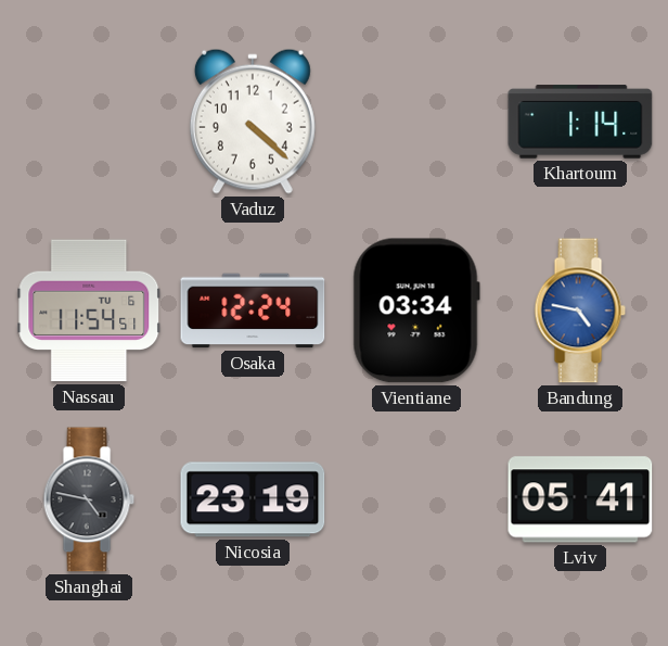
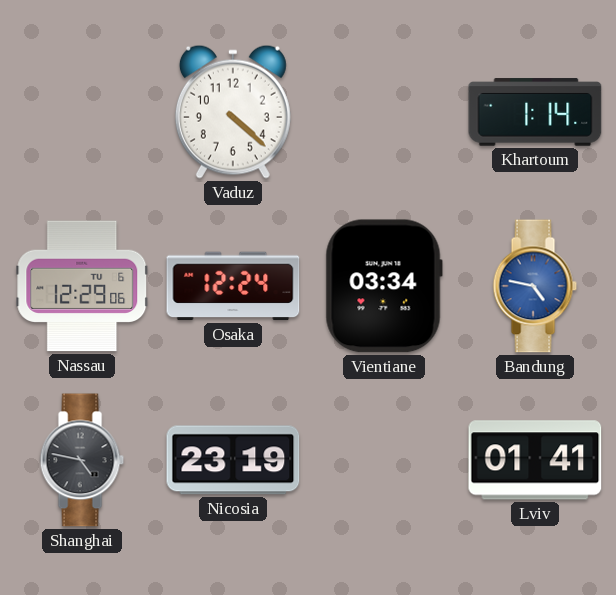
Nassau: 11:54 -> 12:29
Lviv: 05:41 -> 01:41
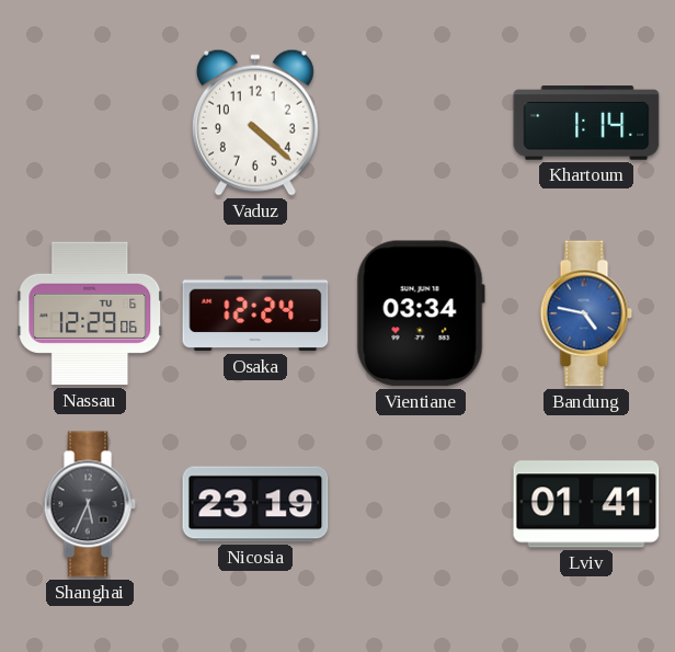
Shanghai: 4:47 -> 5:34
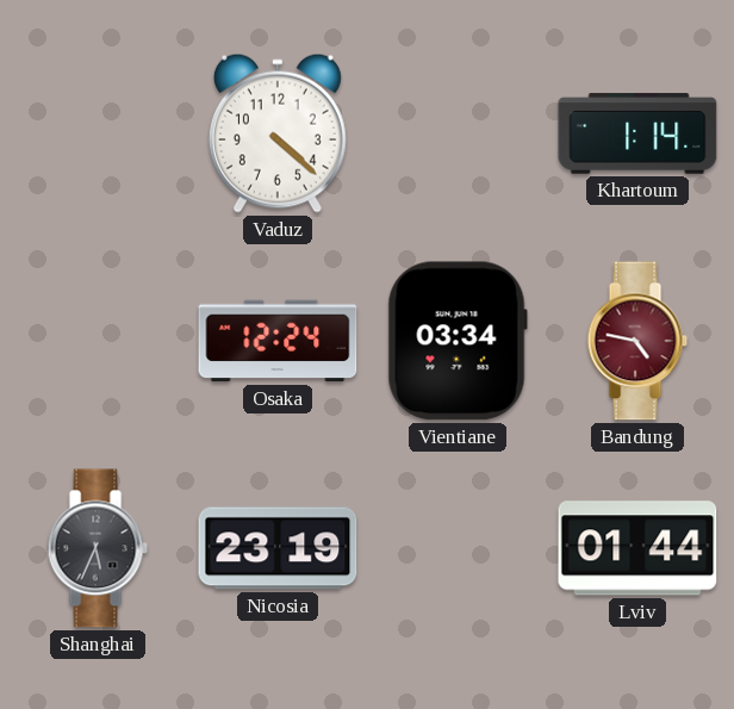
Nassau: 12:29 -> none
Bandung dial: blue -> burgundy
Lviv: 01:41 -> 01:44
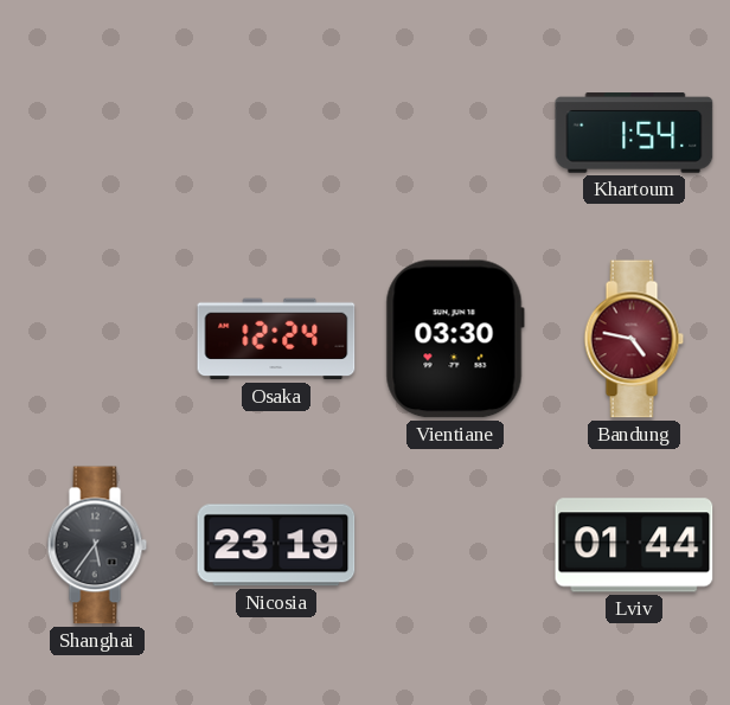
Vaduz: 4:22 -> none
Khartoum: 1:14 -> 1:54
Vientiane: 03:34 -> 03:30
Shanghai: 5:34 -> 5:36
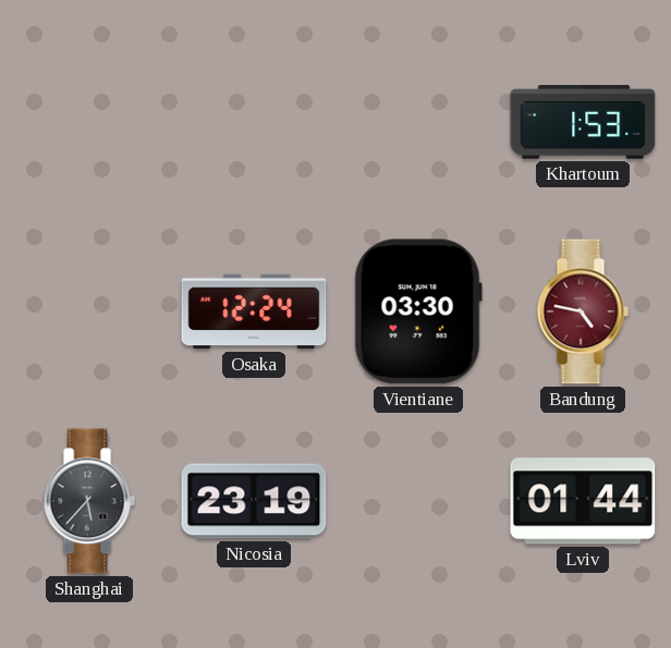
Khartoum: 1:54 -> 1:53
Shanghai: 5:36 -> 5:37
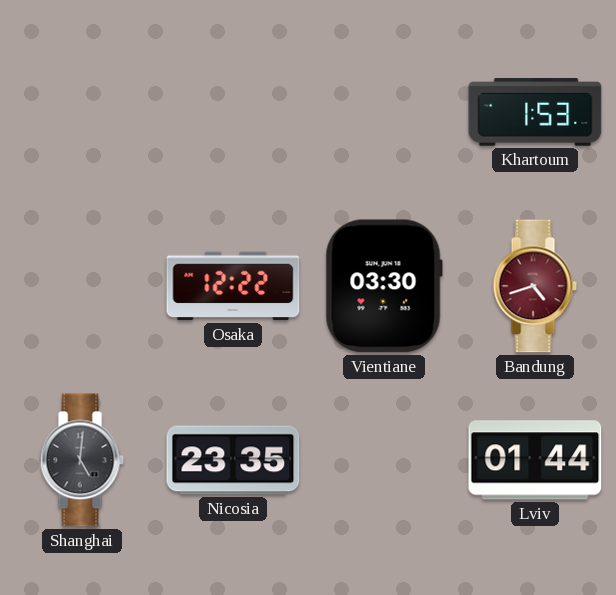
Osaka: 12:24 -> 12:22
Bandung: 4:47 -> 4:42
Shanghai: 5:37 -> 5:01
Nicosia: 23:19 -> 23:35
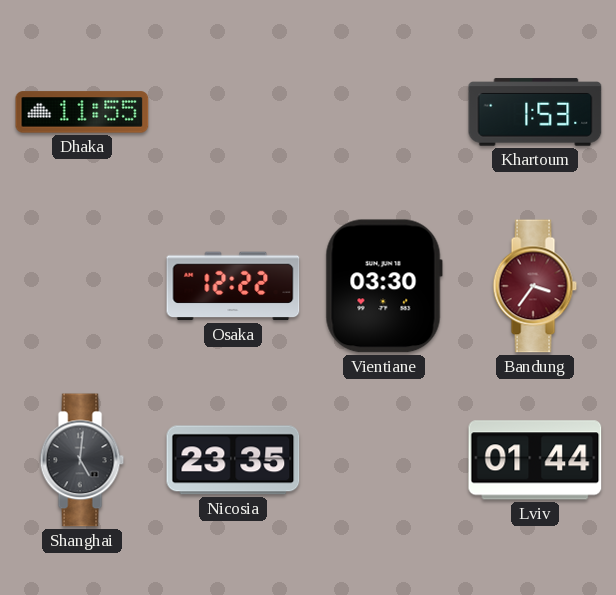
Dhaka: none -> 11:55
Bandung: 4:42 -> 3:36
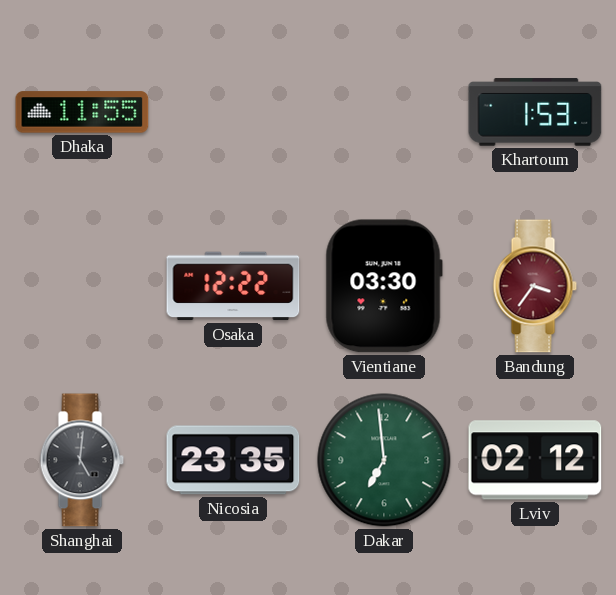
Dakar: none -> 6:59
Lviv: 01:44 -> 02:12
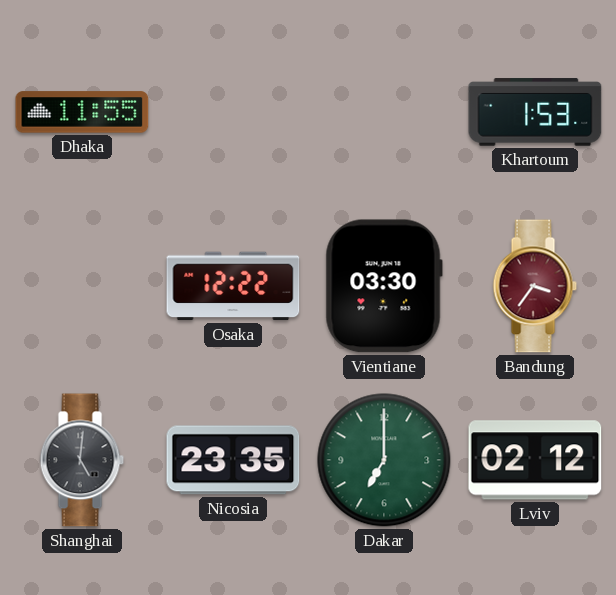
Dakar: 6:59 -> 7:00
